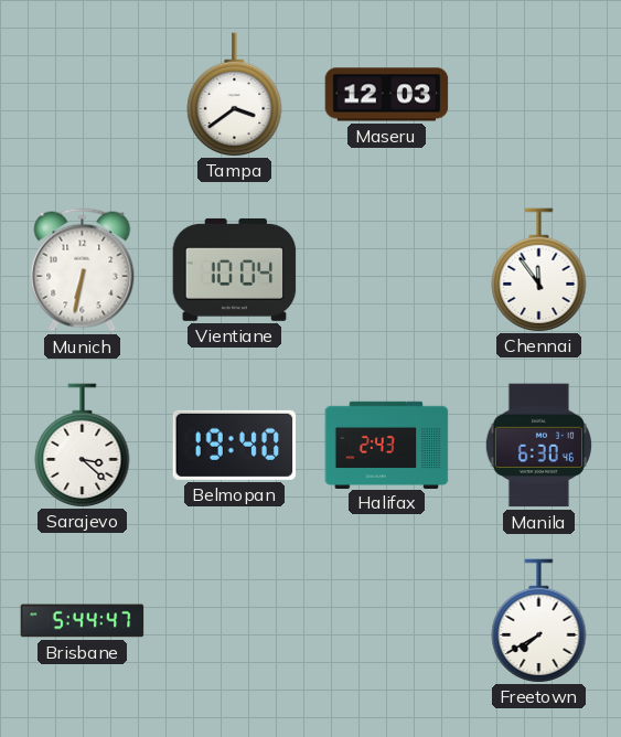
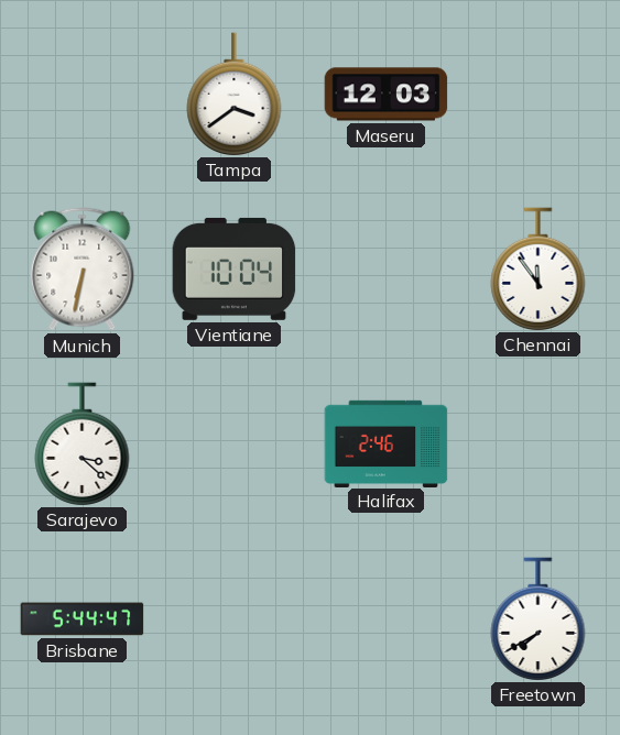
Belmopan: 19:40 -> none
Halifax: 2:43 -> 2:46
Manila: 6:30 -> none
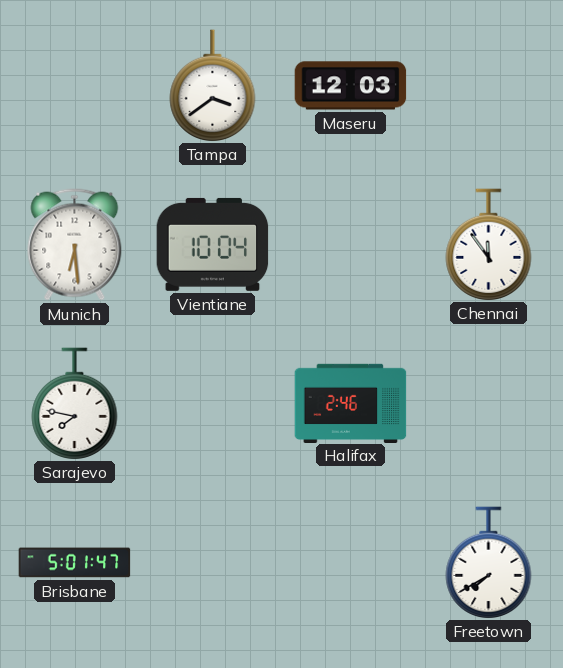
Munich: 6:32 -> 6:29
Sarajevo: 3:22 -> 7:47
Brisbane: 5:44 -> 5:01
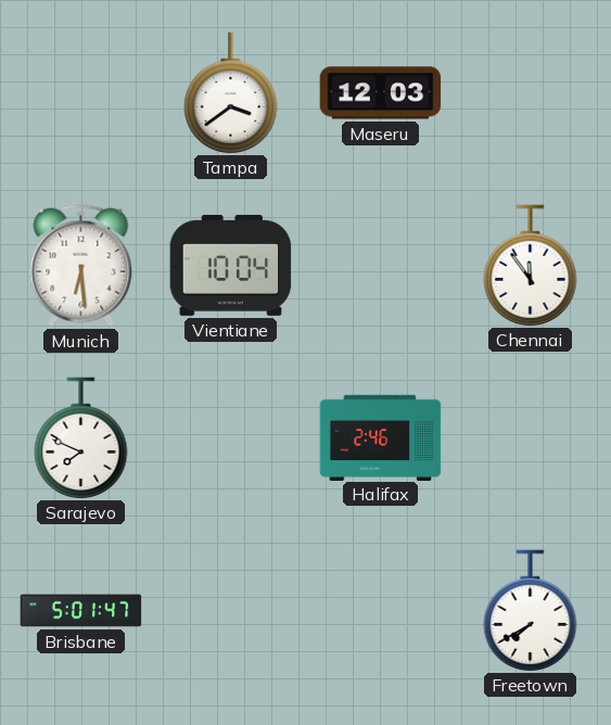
Sarajevo: 7:47 -> 7:49
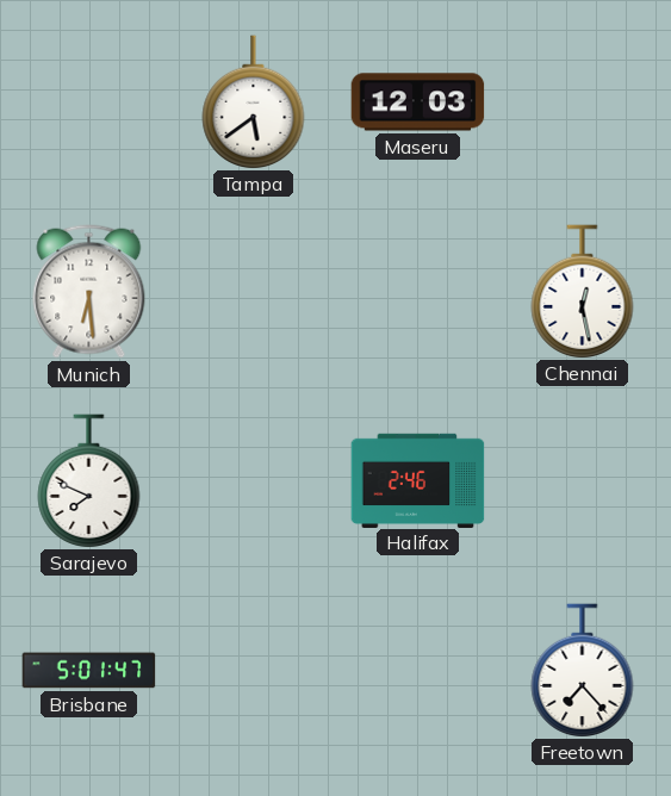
Tampa: 3:39 -> 5:39
Vientiane: 10:04 -> none
Chennai: 11:54 -> 12:28
Freetown: 7:40 -> 7:23
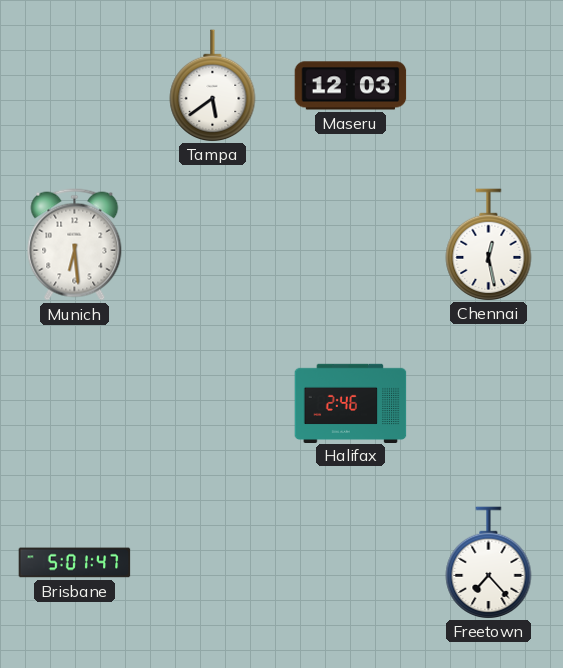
Sarajevo: 7:49 -> none
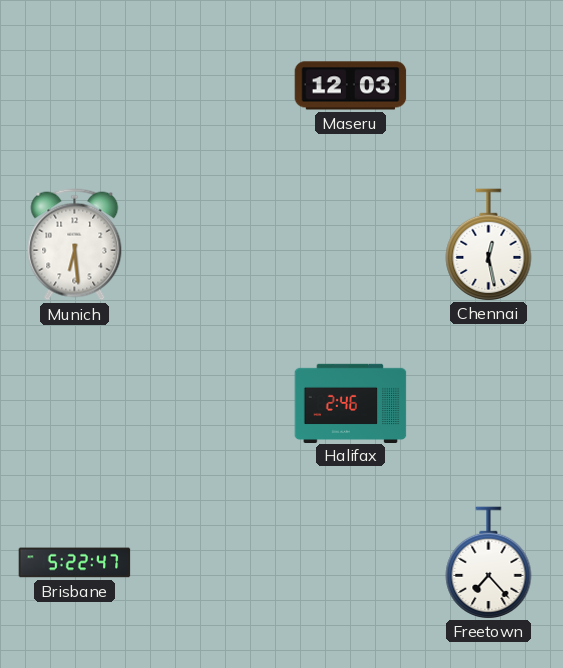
Tampa: 5:39 -> none
Brisbane: 5:01 -> 5:22
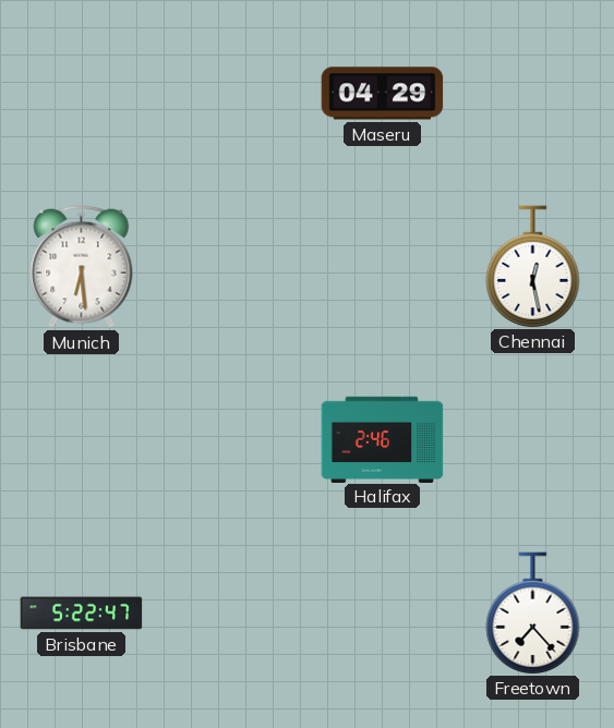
Maseru: 12:03 -> 04:29
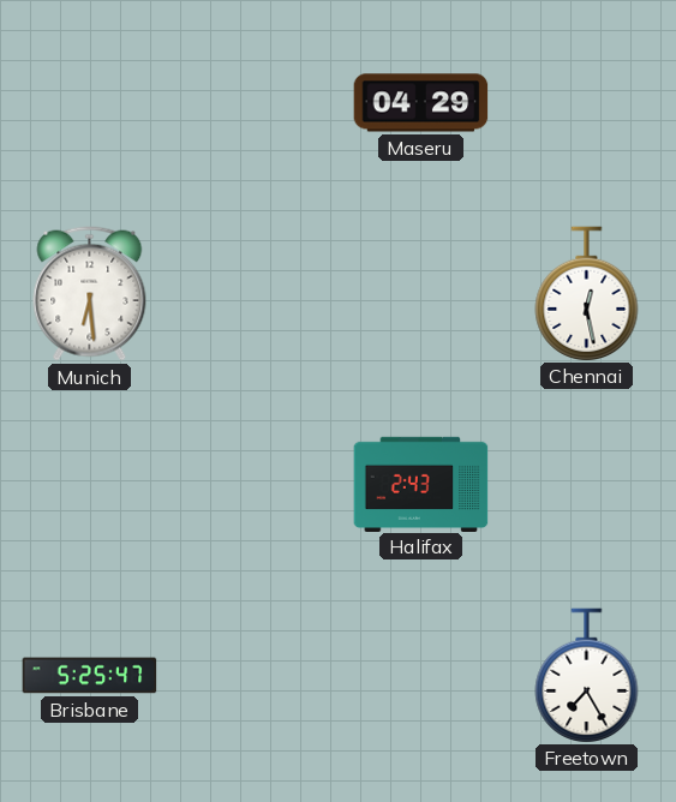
Halifax: 2:46 -> 2:43
Brisbane: 5:22 -> 5:25
Freetown: 7:23 -> 7:25
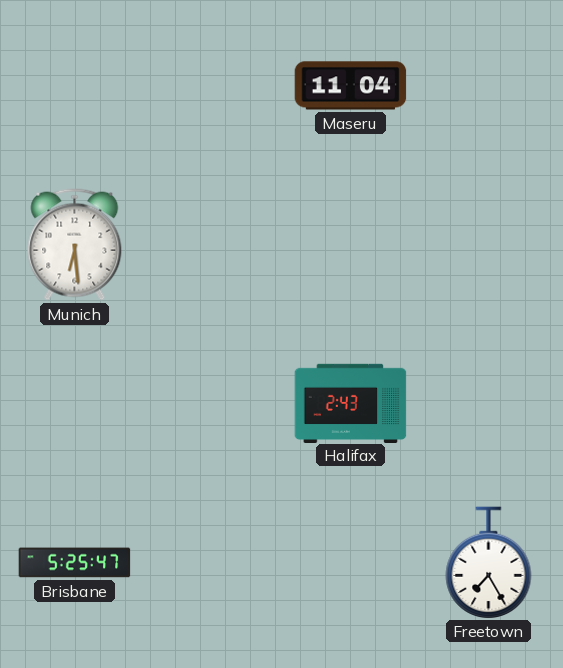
Maseru: 04:29 -> 11:04
Chennai: 12:28 -> none
